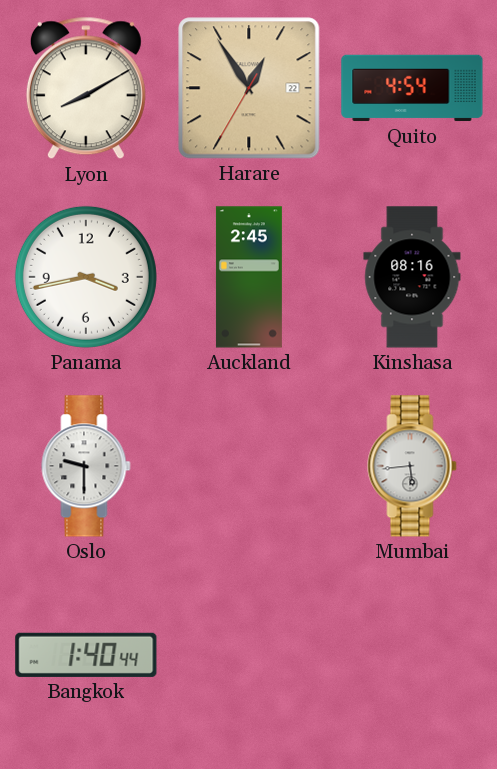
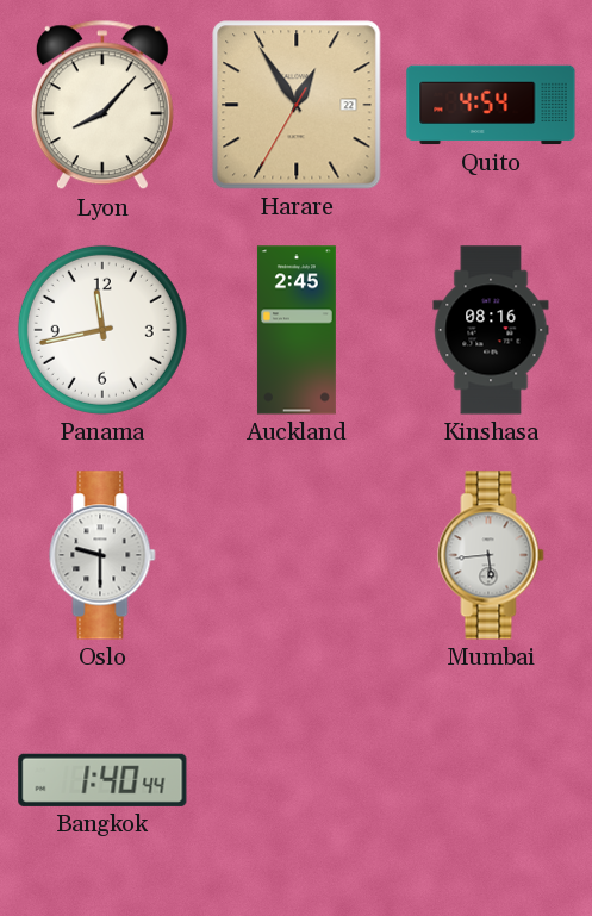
Lyon: 8:10 -> 8:07
Panama: 3:43 -> 11:43
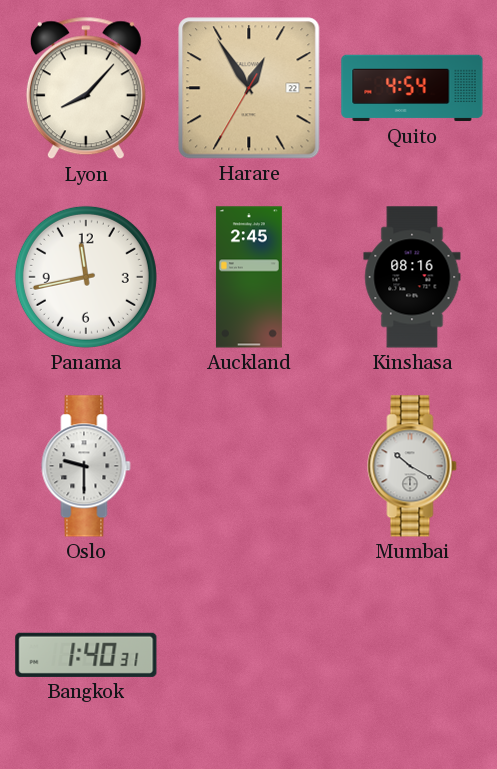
Mumbai: 5:44 -> 10:20
Bangkok: 1:40:44 -> 1:40:31
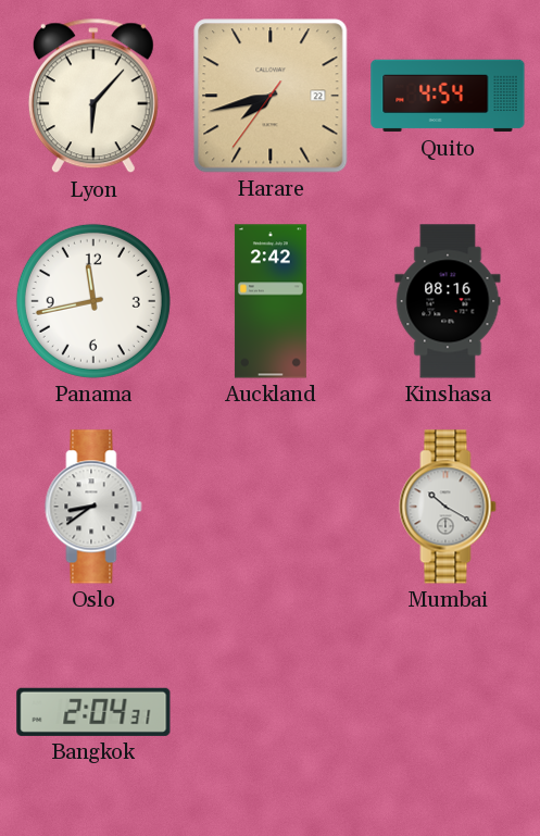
Lyon: 8:07 -> 6:07
Harare: 12:54 -> 7:42
Auckland: 2:45 -> 2:42
Oslo: 9:30 -> 8:39
Bangkok: 1:40 -> 2:04
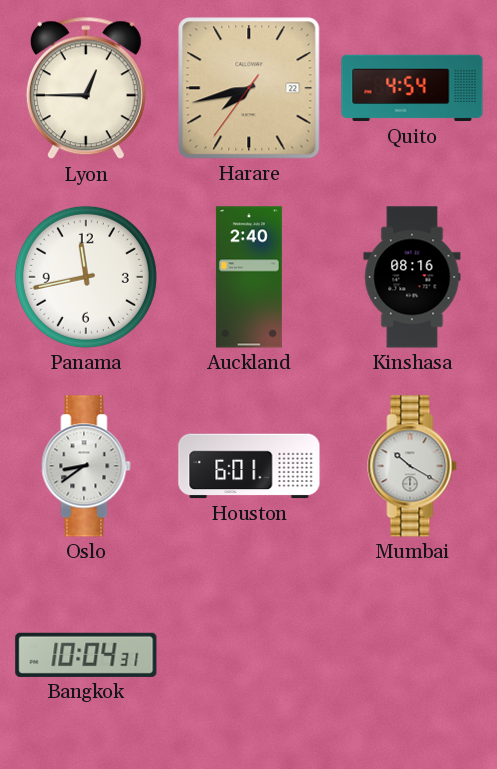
Lyon: 6:07 -> 12:45
Auckland: 2:42 -> 2:40
Houston: none -> 6:01
Bangkok: 2:04 -> 10:04
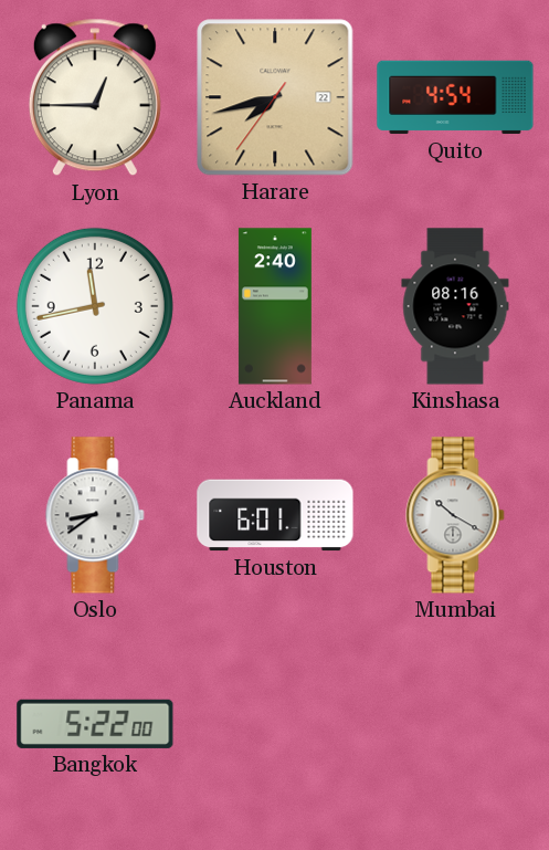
Bangkok: 10:04 -> 5:22
